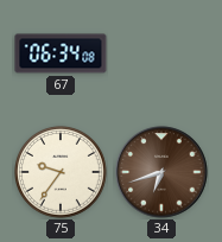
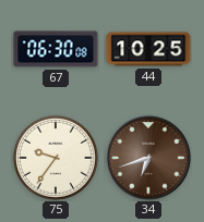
67: 06:34 -> 06:30
44: none -> 10:25
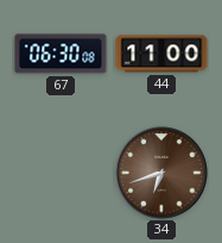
44: 10:25 -> 11:00
75: 9:36 -> none
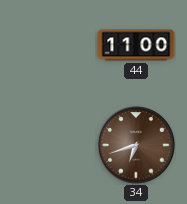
67: 06:30 -> none
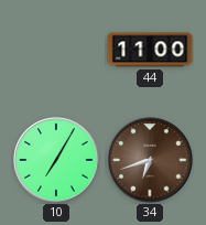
10: none -> 7:05
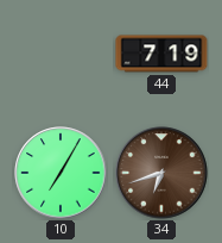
44: 11:00 -> 7:19
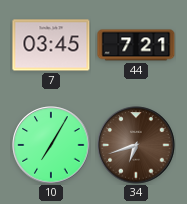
7: none -> 03:45
44: 7:19 -> 7:21
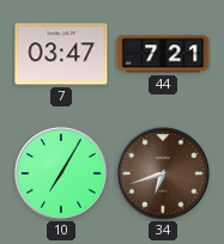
7: 03:45 -> 03:47
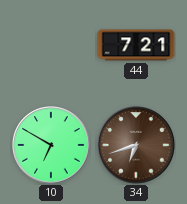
7: 03:47 -> none
10: 7:05 -> 6:50
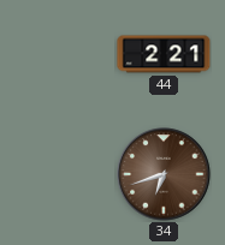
44: 7:21 -> 2:21
10: 6:50 -> none
